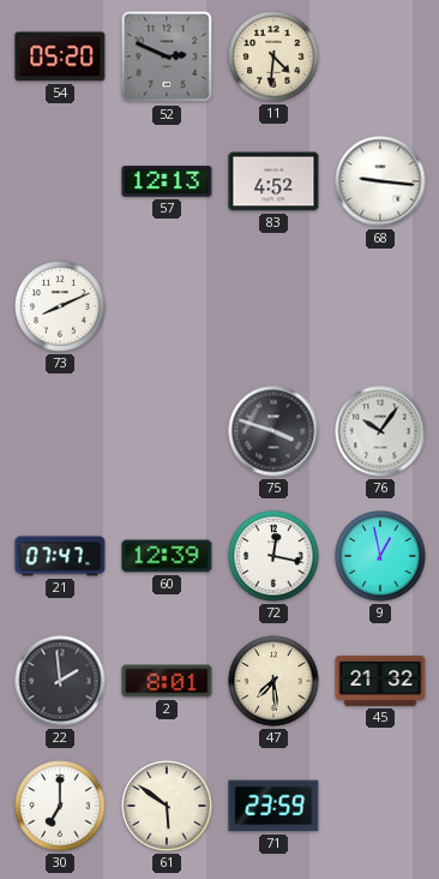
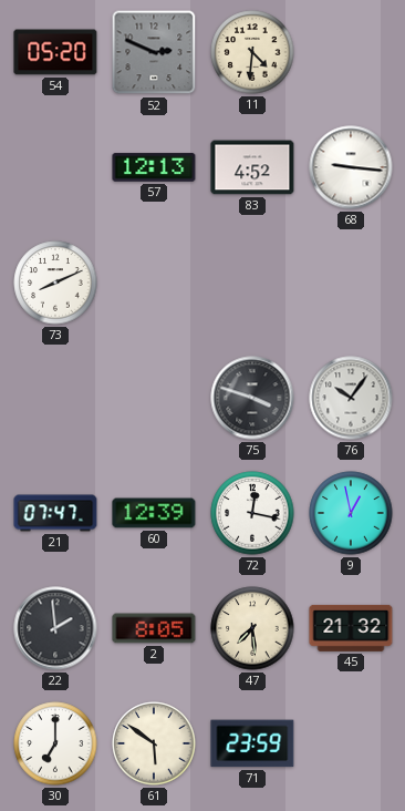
2: 8:01 -> 8:05
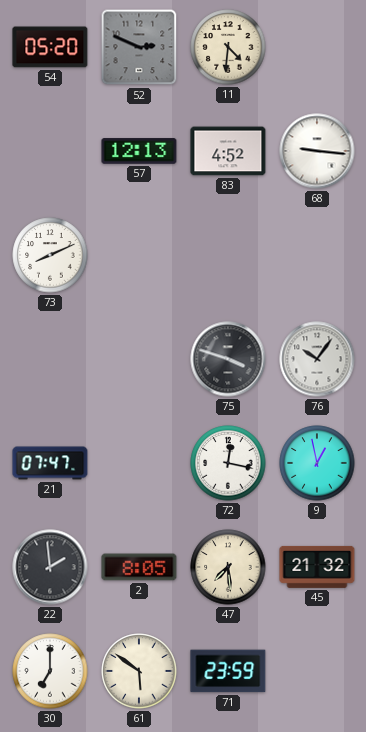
60: 12:39 -> none
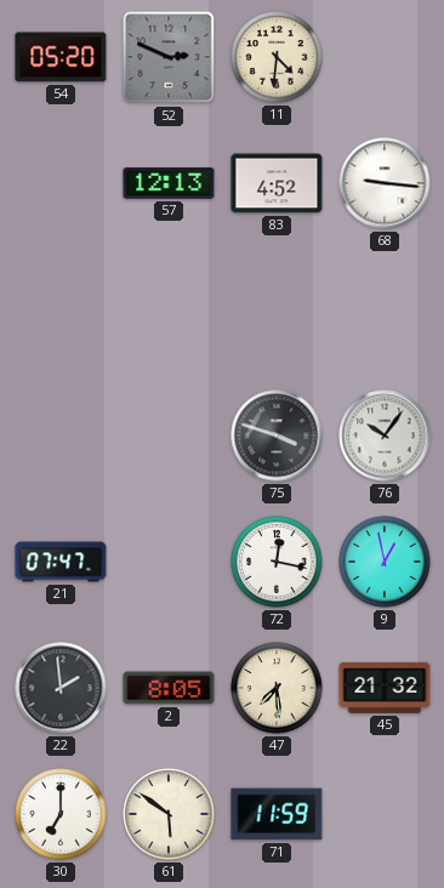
73: 8:11 -> none
71: 23:59 -> 11:59
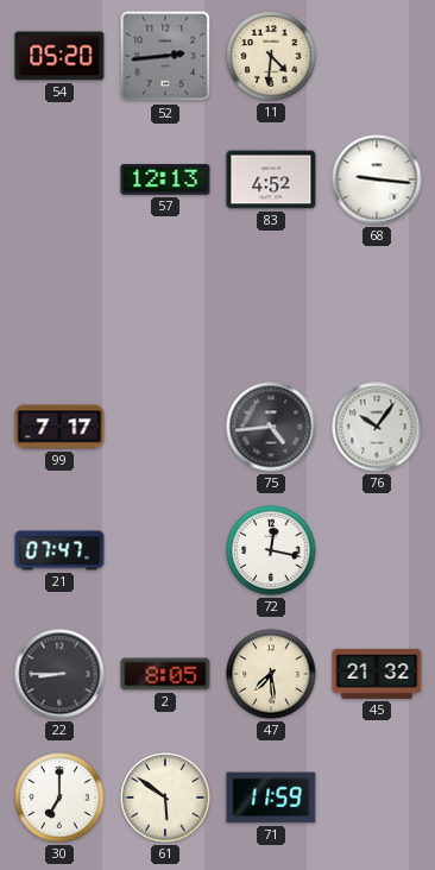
52: 2:49 -> 2:44
99: none -> 7:17
75: 3:48 -> 4:44
9: 12:58 -> none
22: 1:59 -> 8:45
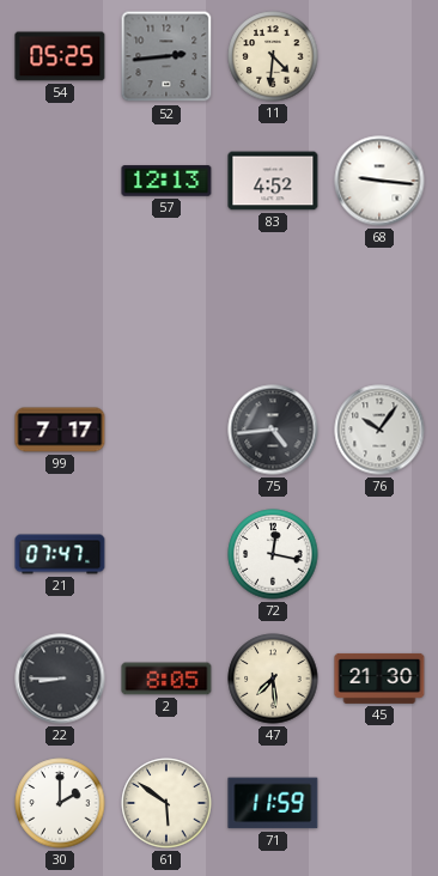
54: 05:20 -> 05:25
45: 21:32 -> 21:30
30: 7:00 -> 2:00
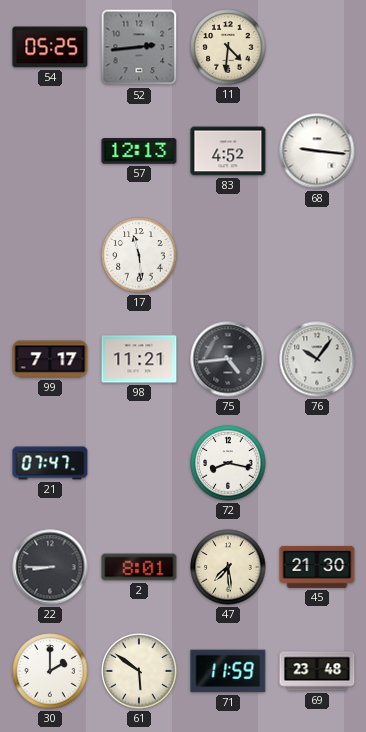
17: none -> 11:29
98: none -> 11:21
72: 12:17 -> 8:17
2: 8:05 -> 8:01
69: none -> 23:48
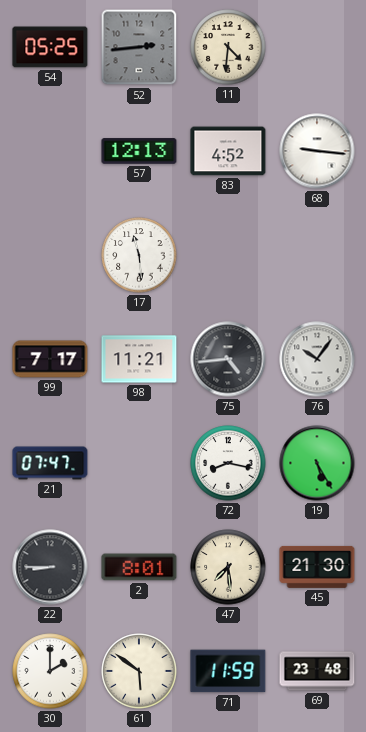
19: none -> 5:25
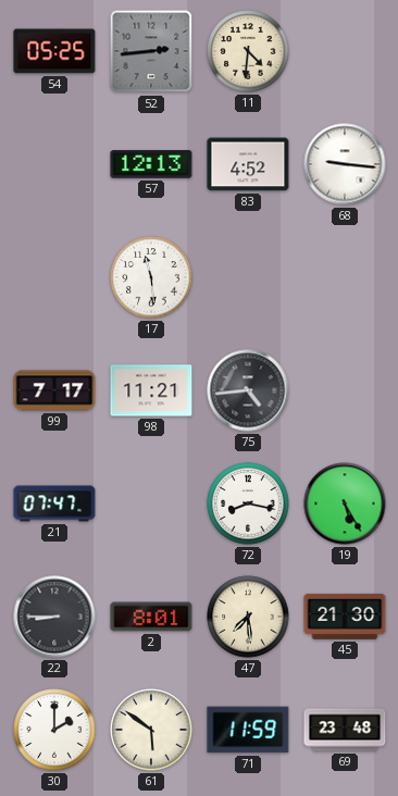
76: 10:06 -> none
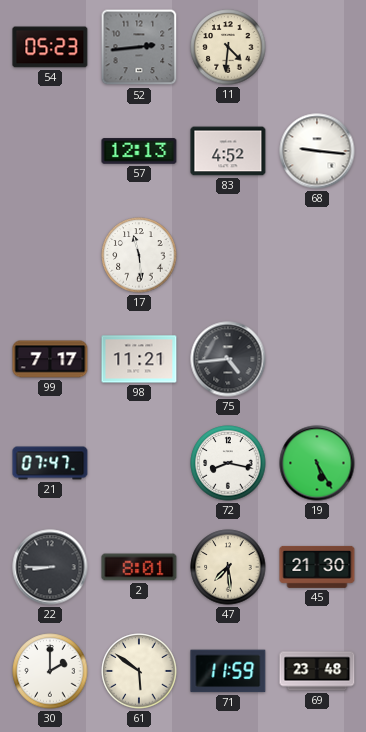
54: 05:25 -> 05:23
